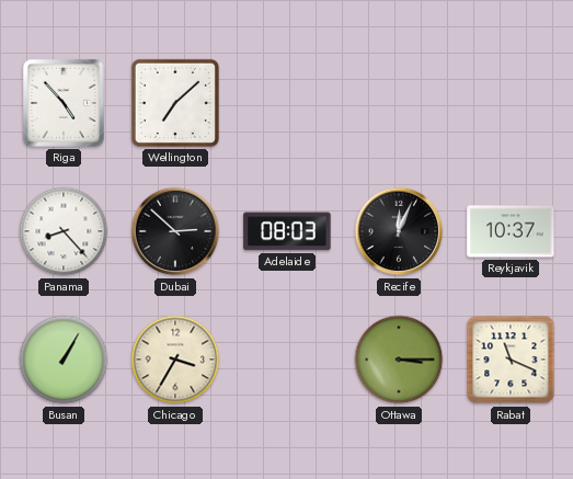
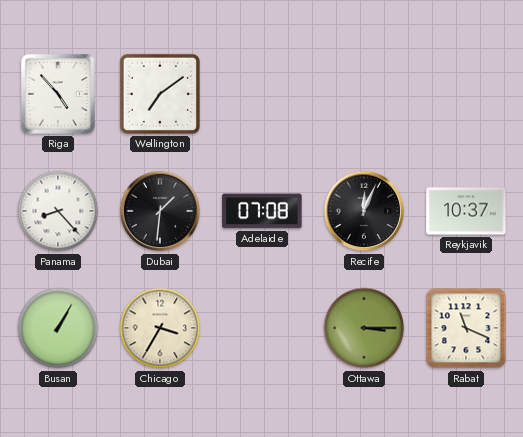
Wellington: 7:08 -> 7:09
Dubai: 2:52 -> 1:31
Adelaide: 08:03 -> 07:08
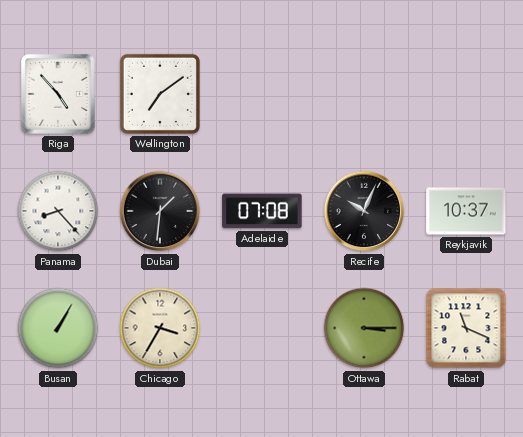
Recife: 12:04 -> 10:04
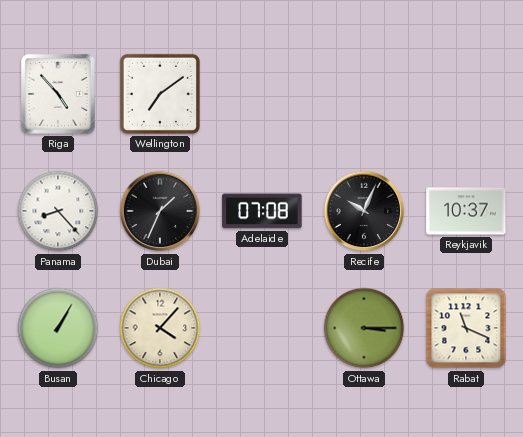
Dubai: 1:31 -> 1:34
Chicago: 3:35 -> 4:07
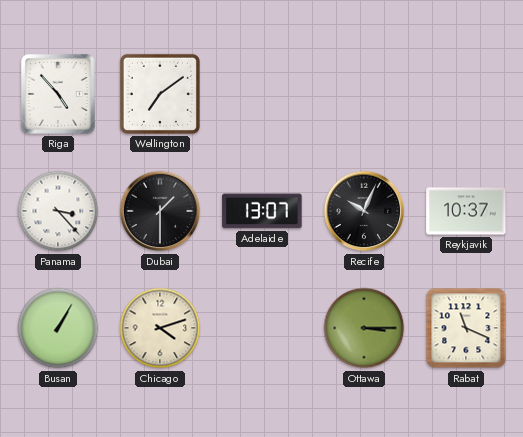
Panama: 8:23 -> 3:23
Dubai: 1:34 -> 1:30
Adelaide: 07:08 -> 13:07
Chicago: 4:07 -> 4:12
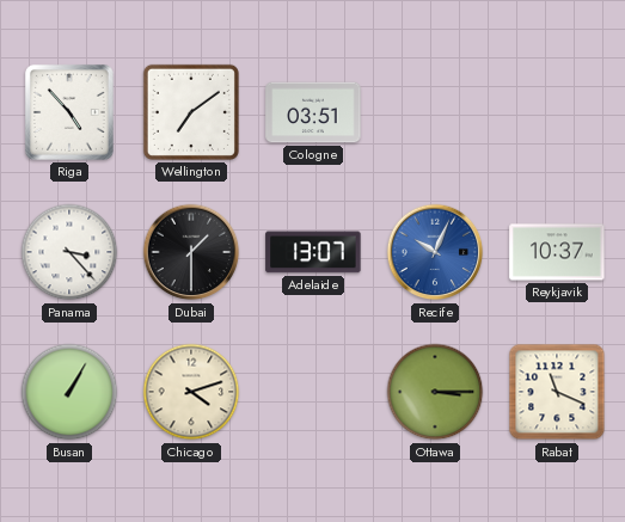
Cologne: none -> 03:51
Recife dial: black -> blue
